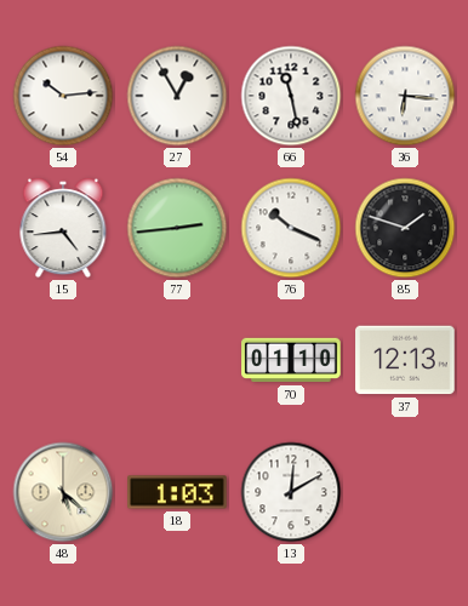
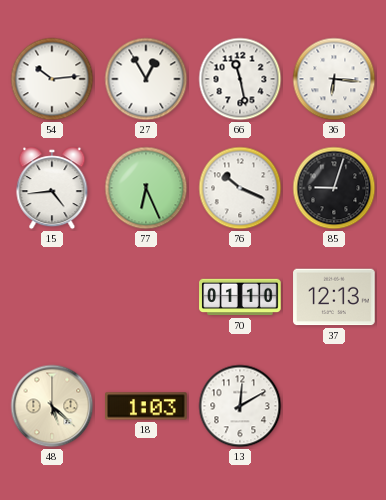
77: 2:44 -> 6:26
85: 1:48 -> 9:03
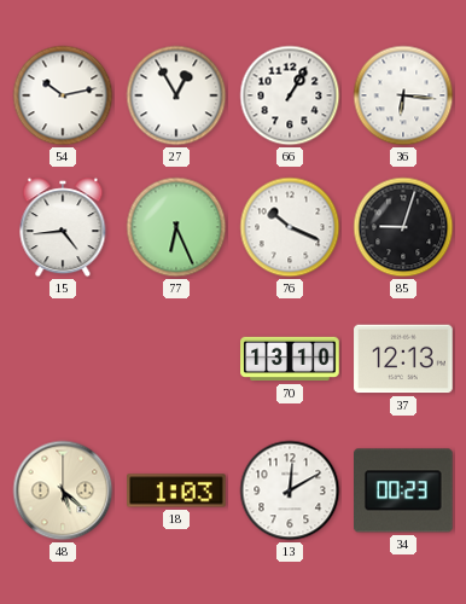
54: 10:14 -> 10:13
66: 11:28 -> 1:05
70: 01:10 -> 13:10
34: none -> 00:23
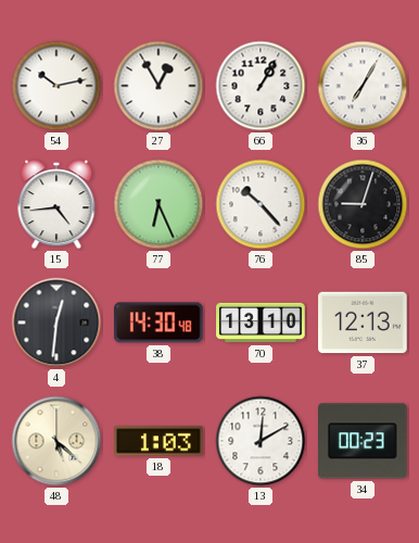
36: 6:16 -> 7:05
76: 10:19 -> 10:23
4: none -> 12:31
38: none -> 14:30
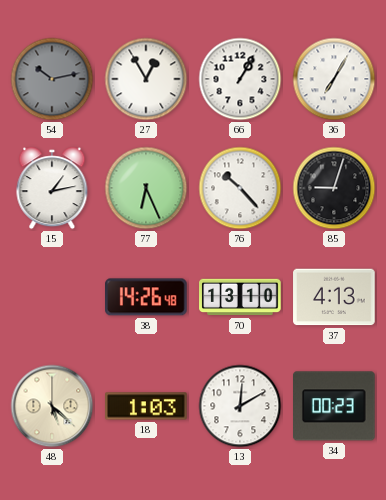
54 dial: white -> grey
15: 4:44 -> 1:13
4: 12:31 -> none
38: 14:30 -> 14:26
37: 12:13 -> 4:13
